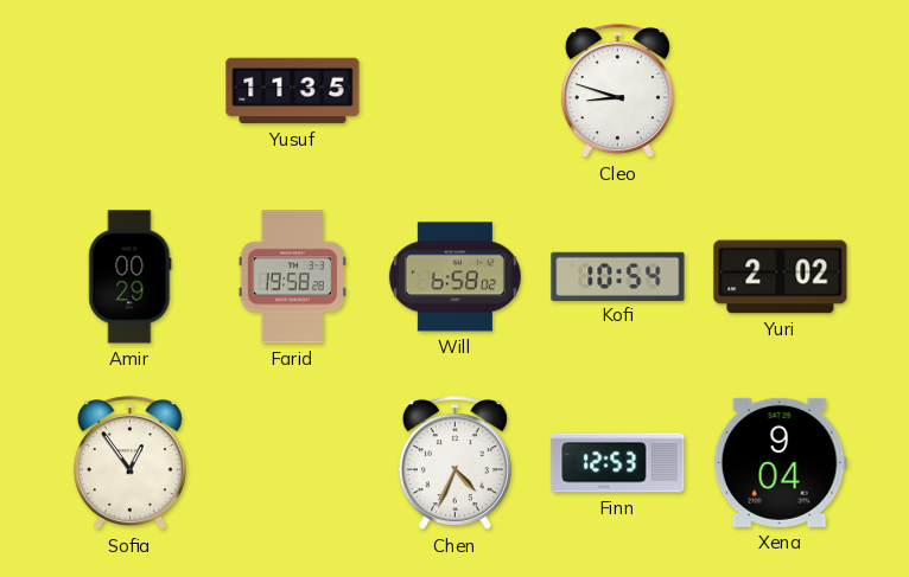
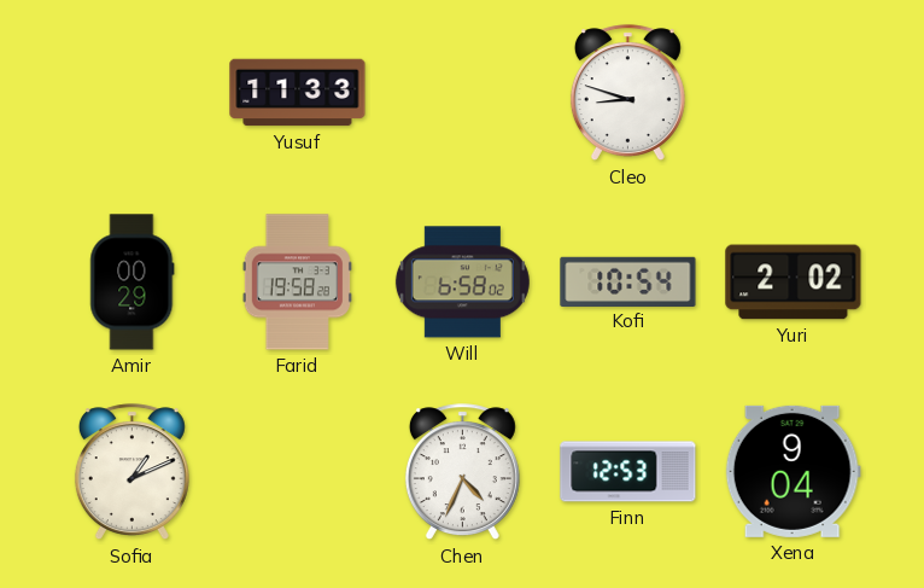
Yusuf: 11:35 -> 11:33
Sofia: 12:54 -> 1:11
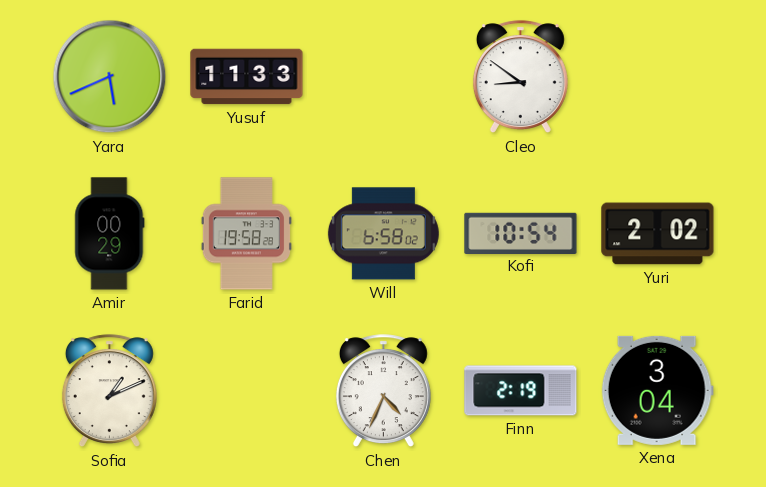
Yara: none -> 5:41
Cleo: 8:48 -> 8:51
Finn: 12:53 -> 2:19
Xena: 9:04 -> 3:04
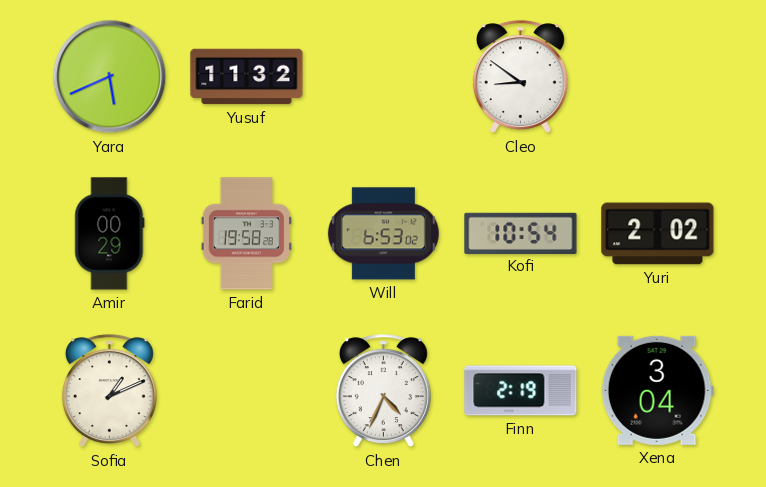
Yusuf: 11:33 -> 11:32
Will: 6:58 -> 6:53
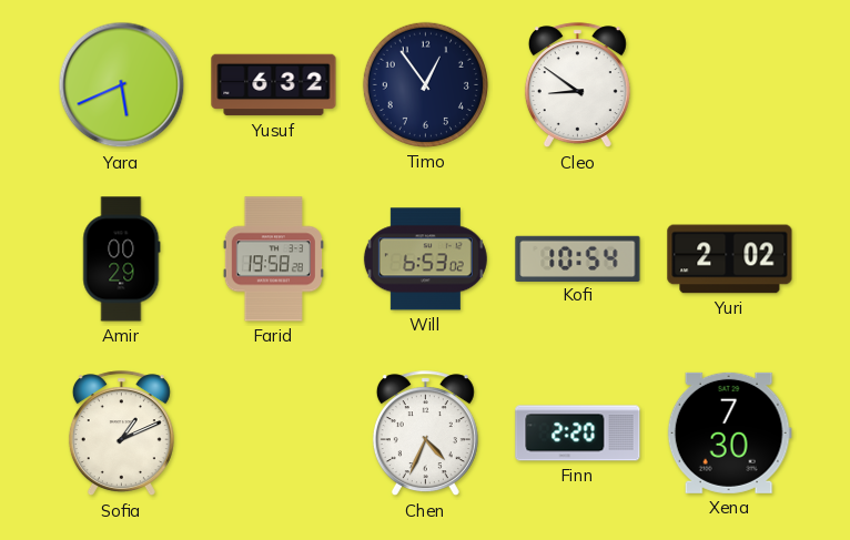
Yusuf: 11:32 -> 6:32
Timo: none -> 12:54
Finn: 2:19 -> 2:20
Xena: 3:04 -> 7:30
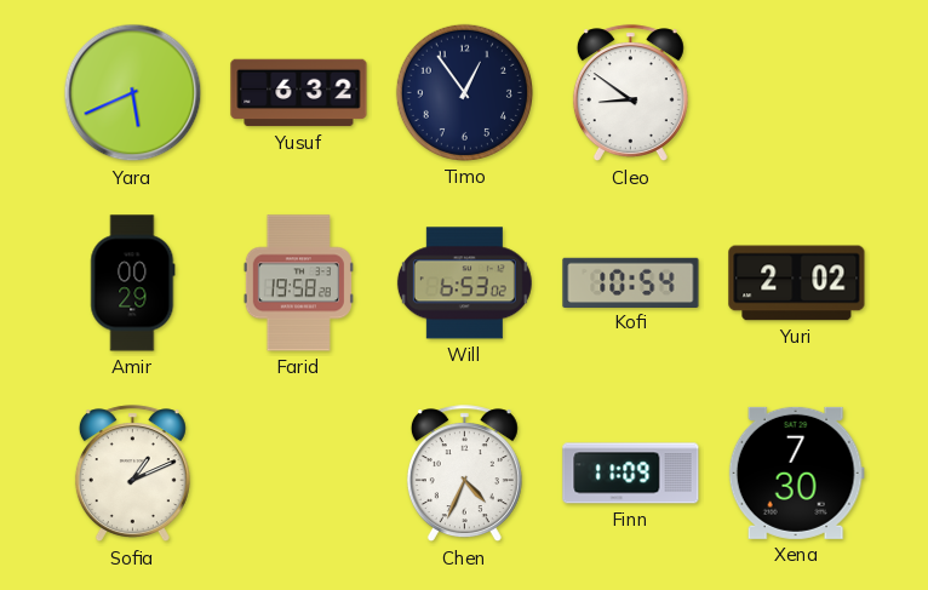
Finn: 2:20 -> 11:09
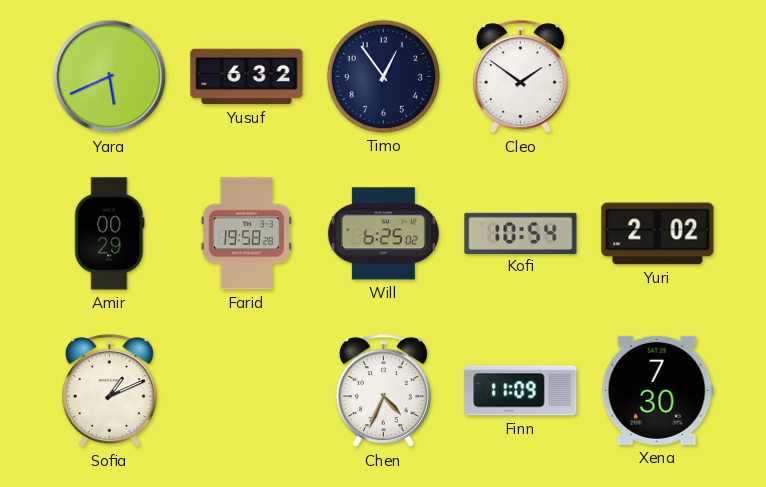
Cleo: 8:51 -> 1:51
Will: 6:53 -> 6:25
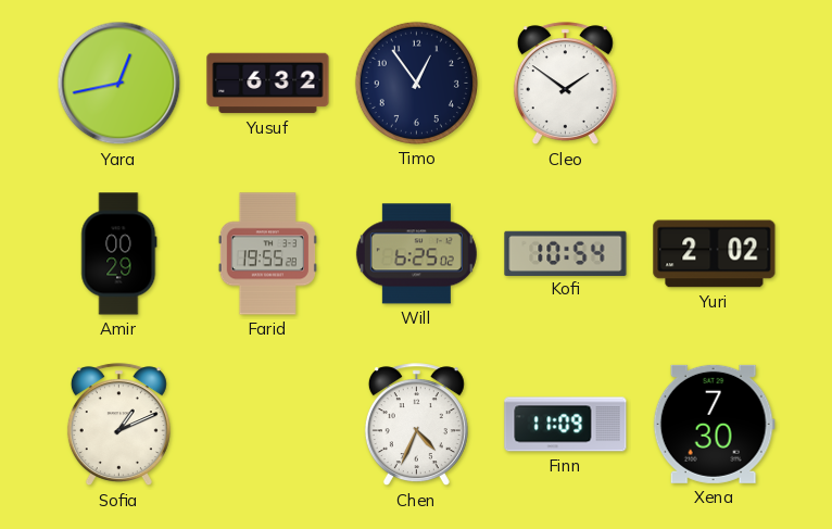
Yara: 5:41 -> 12:43
Farid: 19:58 -> 19:55
